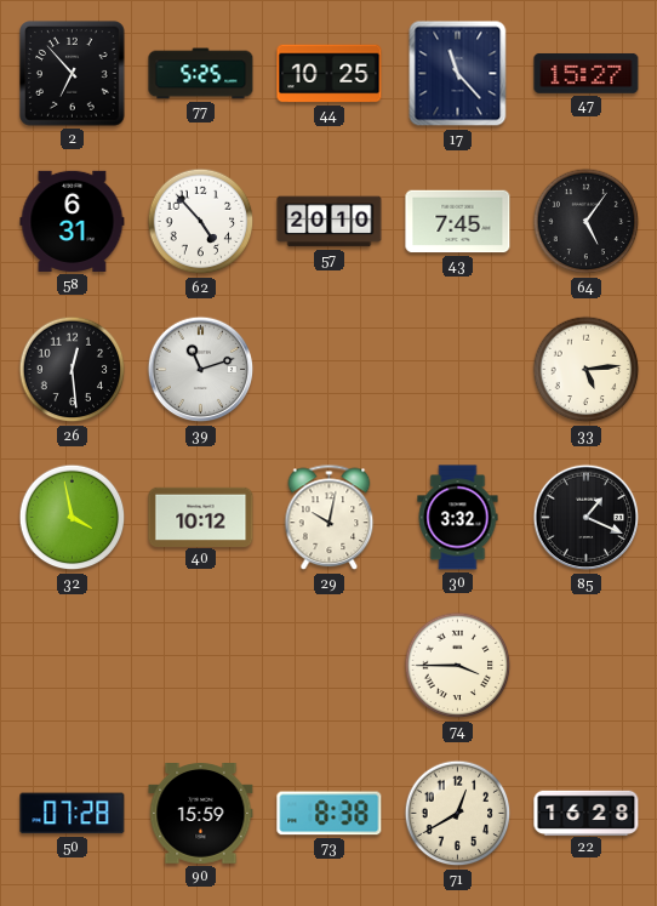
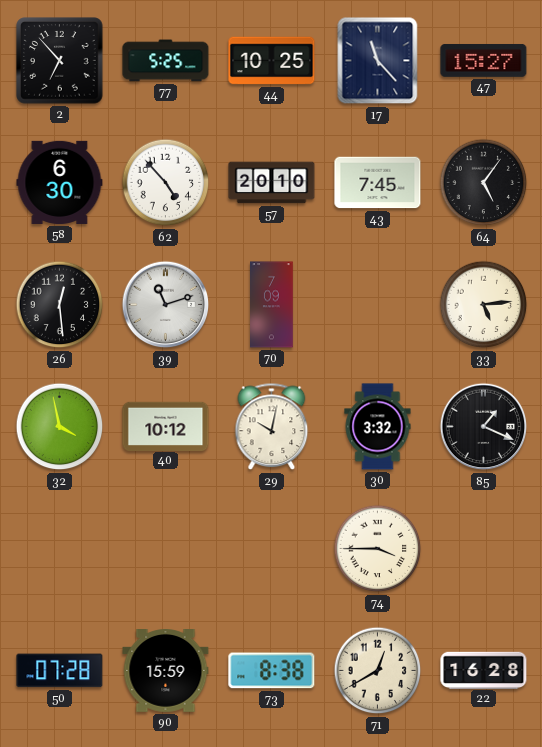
58: 6:31 -> 6:30
70: none -> 7:09
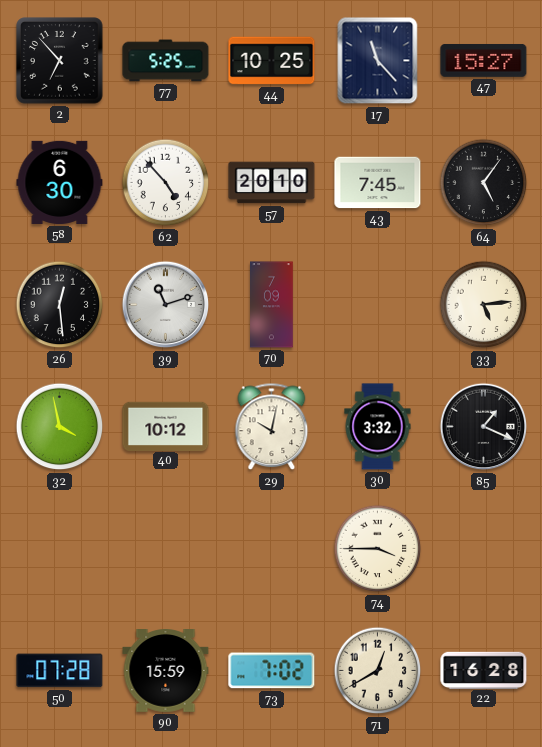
73: 8:38 -> 7:02
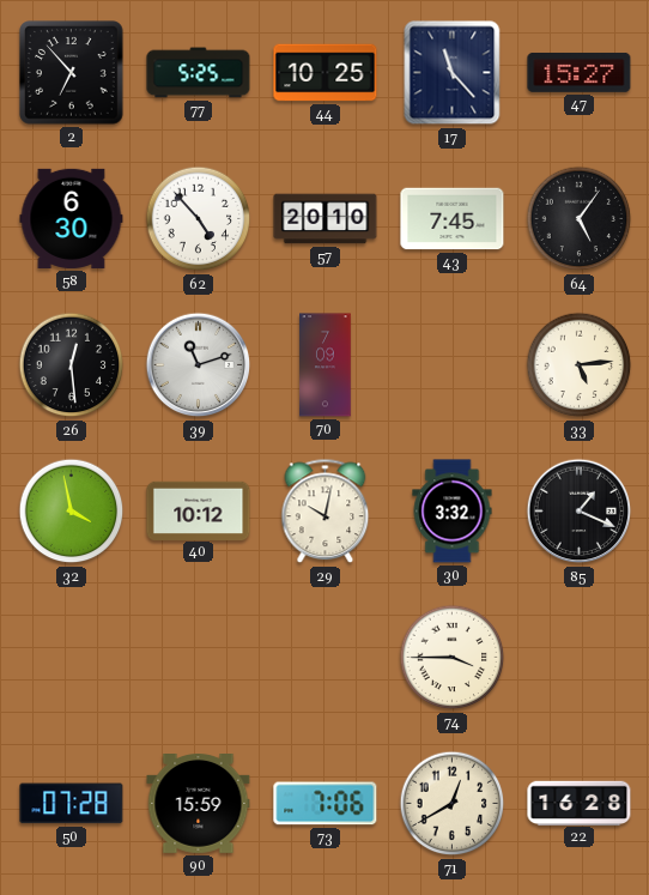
73: 7:02 -> 7:06
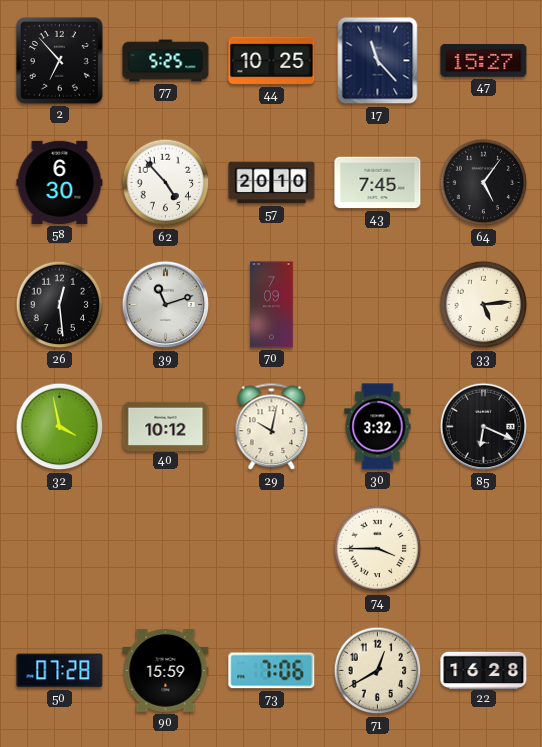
85: 1:19 -> 6:19
